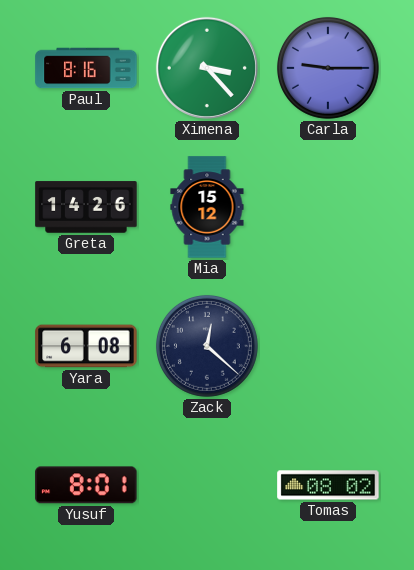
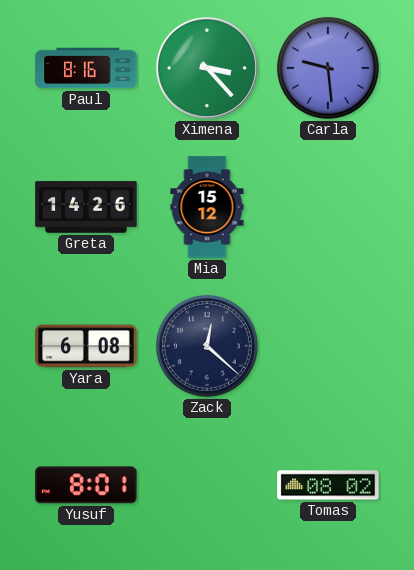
Carla: 9:15 -> 9:29
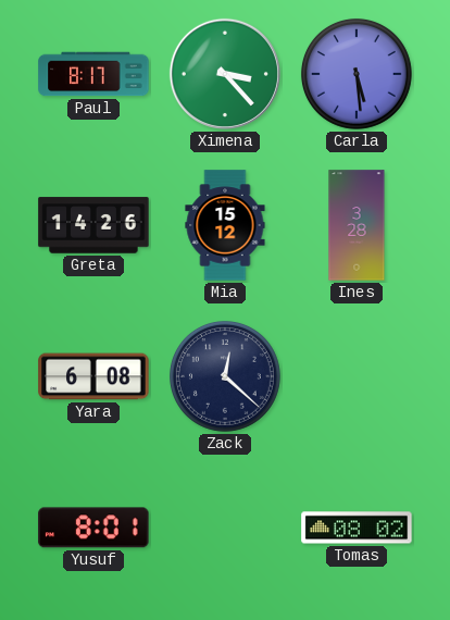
Paul: 8:16 -> 8:17
Carla: 9:29 -> 5:29
Ines: none -> 3:28
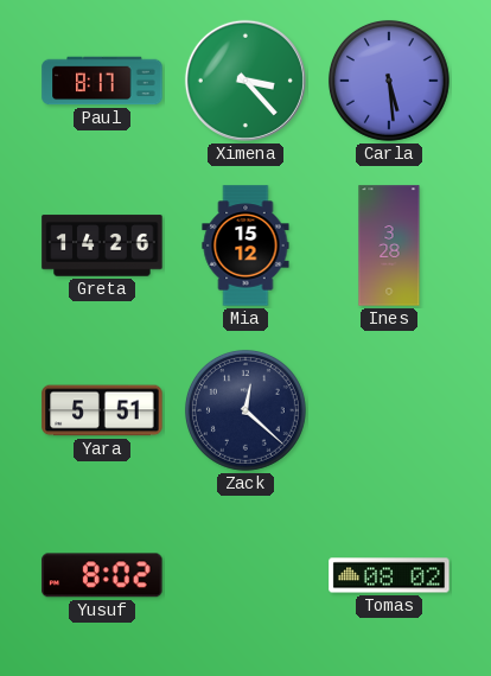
Yara: 6:08 -> 5:51
Yusuf: 8:01 -> 8:02
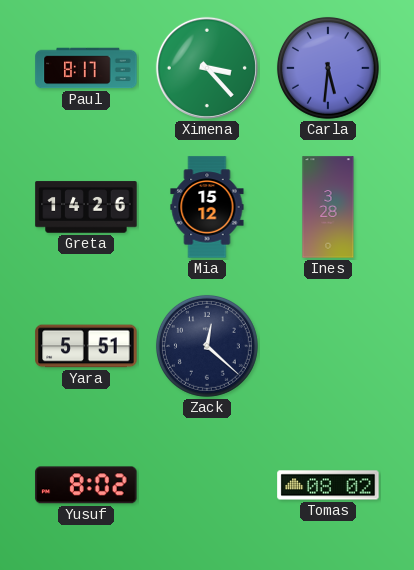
Carla: 5:29 -> 5:31
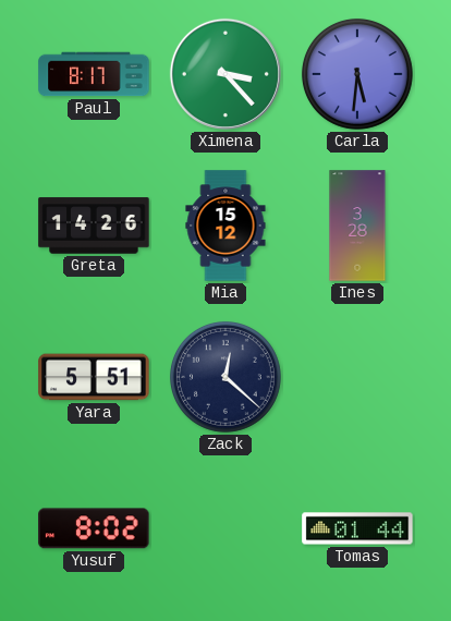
Tomas: 08:02 -> 01:44
